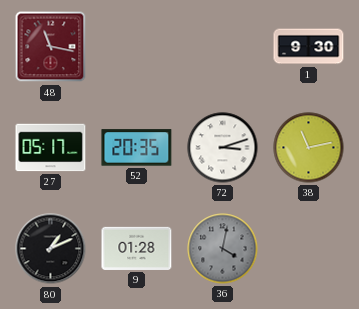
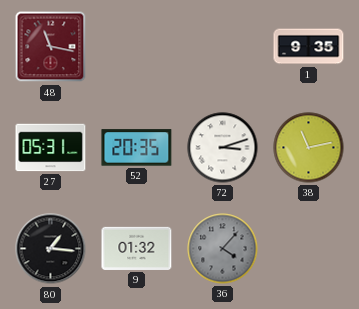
1: 9:30 -> 9:35
27: 05:17 -> 05:31
80: 1:11 -> 1:16
9: 01:28 -> 01:32
36: 4:02 -> 4:07
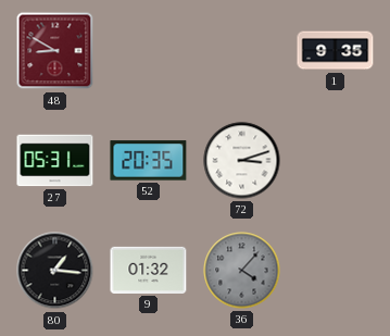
48: 11:17 -> 8:50
38: 11:13 -> none
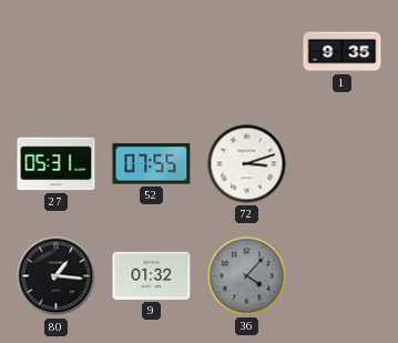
48: 8:50 -> none
52: 20:35 -> 07:55
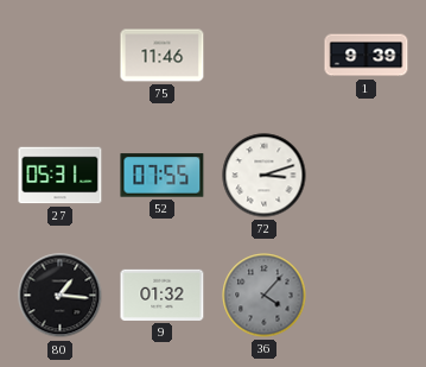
75: none -> 11:46
1: 9:35 -> 9:39
